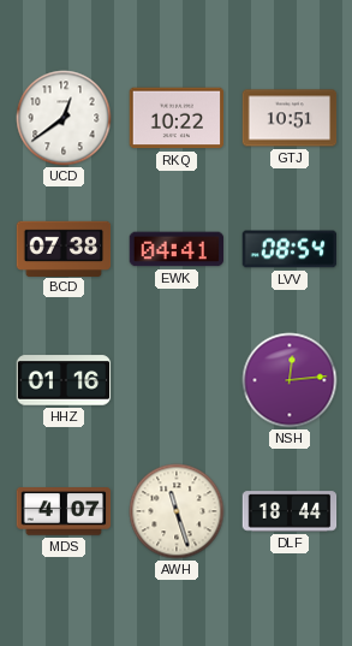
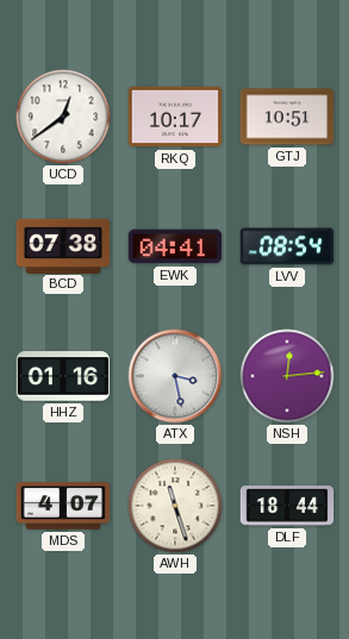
RKQ: 10:22 -> 10:17
ATX: none -> 3:28
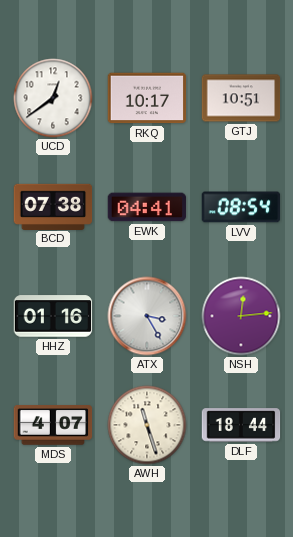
ATX: 3:28 -> 3:25
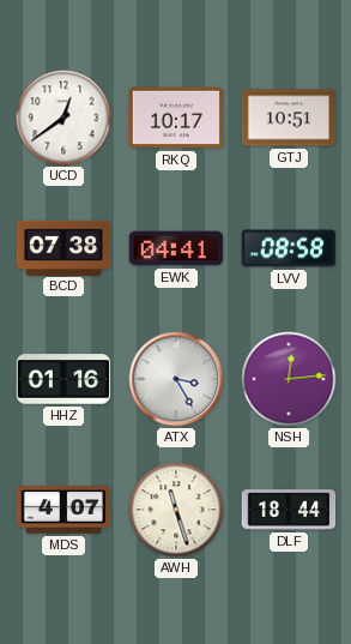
LVV: 08:54 -> 08:58
